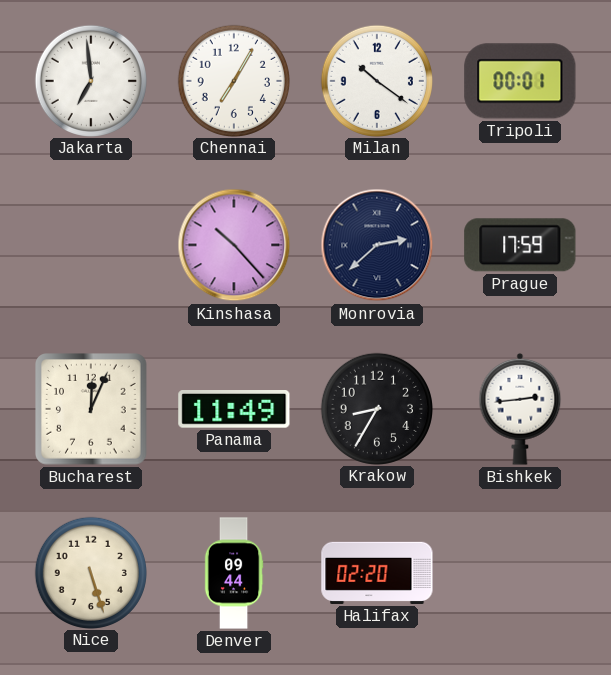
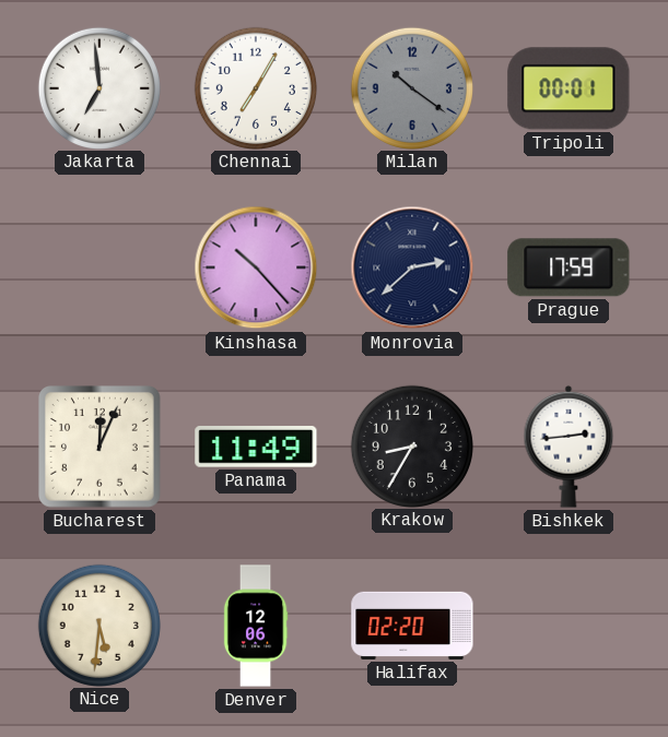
Milan dial: white -> grey
Nice: 5:27 -> 5:31
Denver: 09:44 -> 12:06
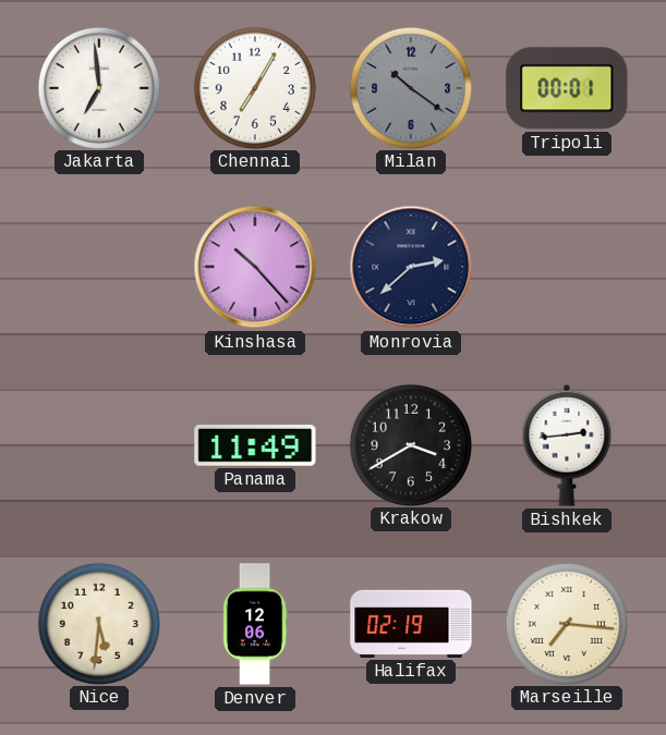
Prague: 17:59 -> none
Bucharest: 12:04 -> none
Krakow: 8:35 -> 3:40
Halifax: 02:20 -> 02:19
Marseille: none -> 7:16
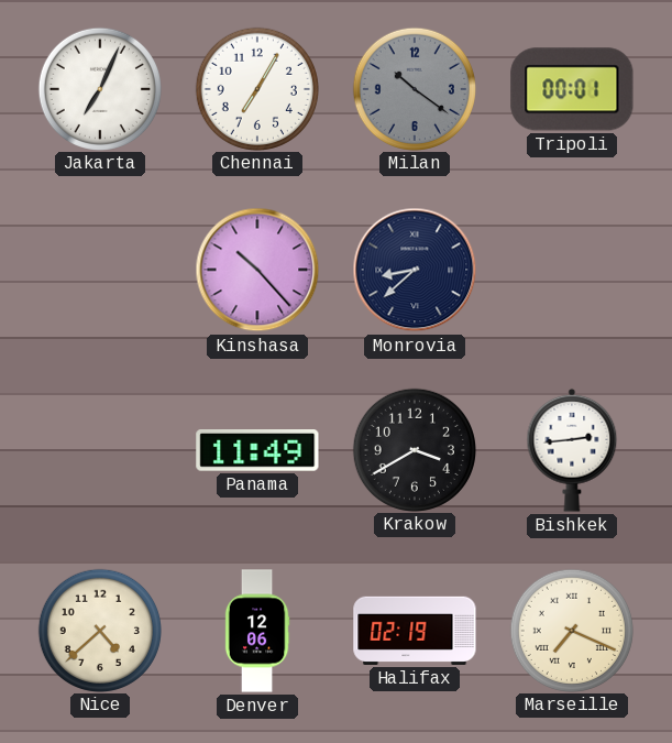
Jakarta: 6:59 -> 7:04
Monrovia: 2:38 -> 8:38
Nice: 5:31 -> 4:38
Marseille: 7:16 -> 7:19
